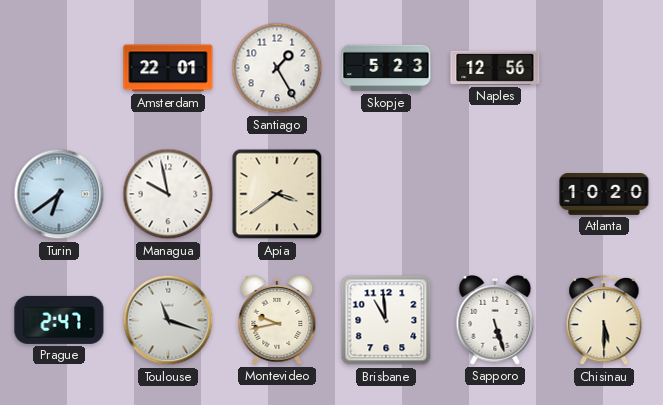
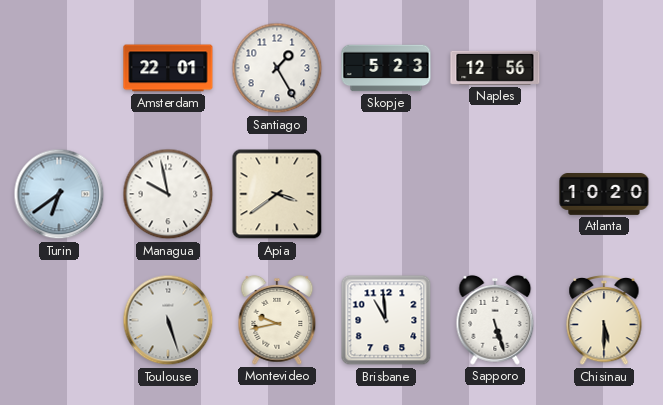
Prague: 2:47 -> none
Toulouse: 11:18 -> 5:27
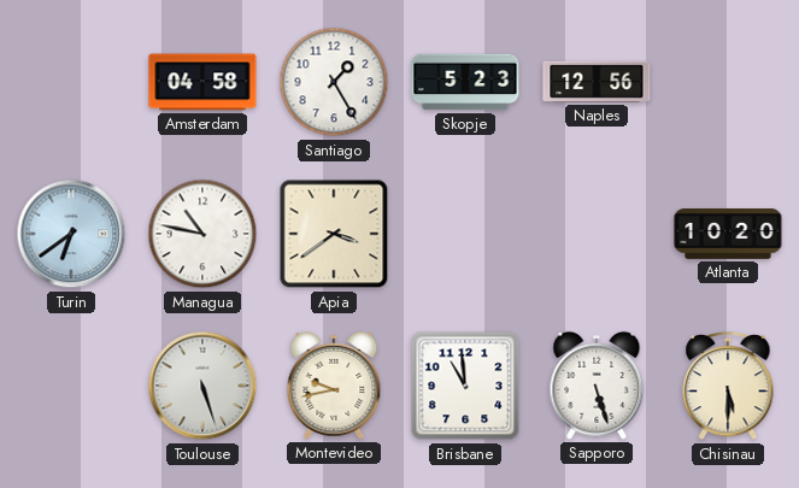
Amsterdam: 22:01 -> 04:58
Managua: 9:58 -> 10:47
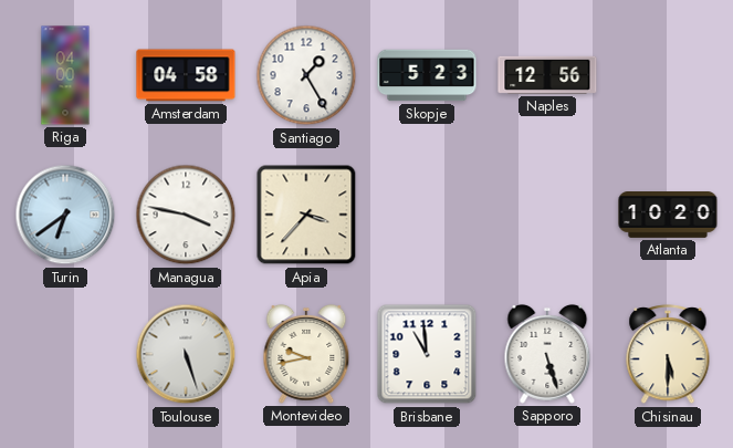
Riga: none -> 04:00
Managua: 10:47 -> 3:47
Apia: 3:39 -> 3:37
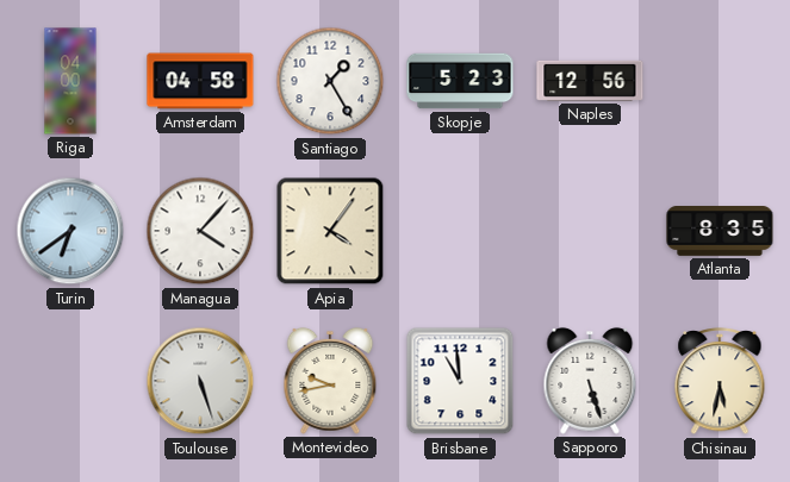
Managua: 3:47 -> 4:07
Apia: 3:37 -> 4:06
Atlanta: 10:20 -> 8:35
Chisinau: 5:30 -> 5:32
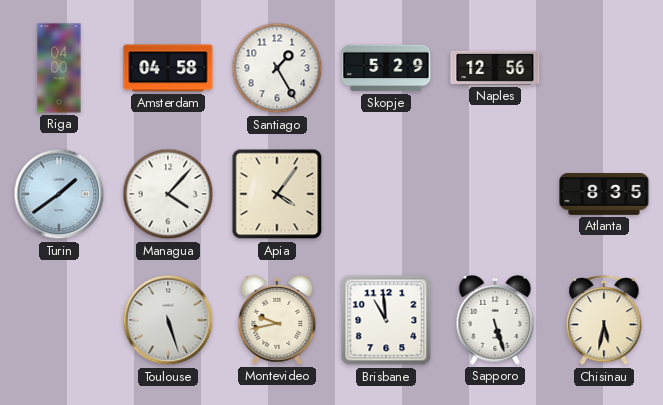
Skopje: 5:23 -> 5:29
Turin: 6:39 -> 1:39
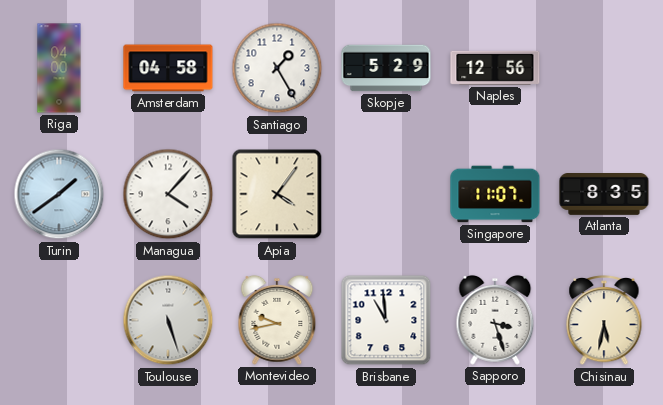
Singapore: none -> 11:07
Sapporo: 5:27 -> 3:27
